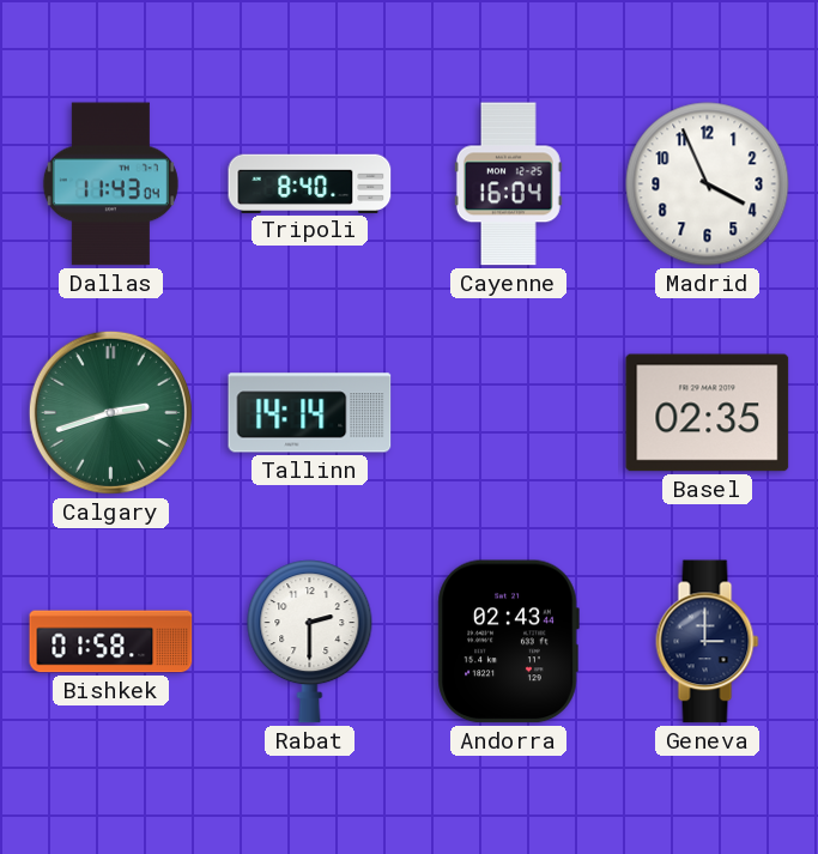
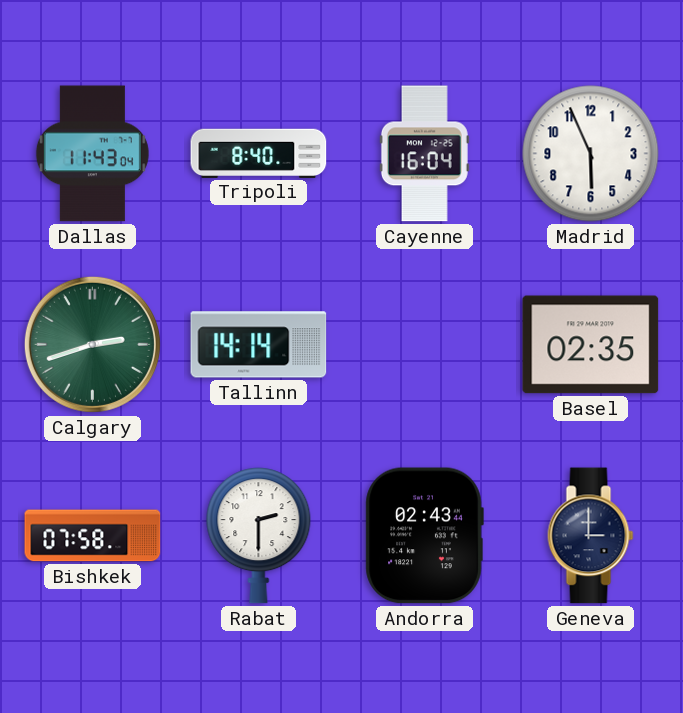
Madrid: 3:56 -> 5:56
Bishkek: 01:58 -> 07:58
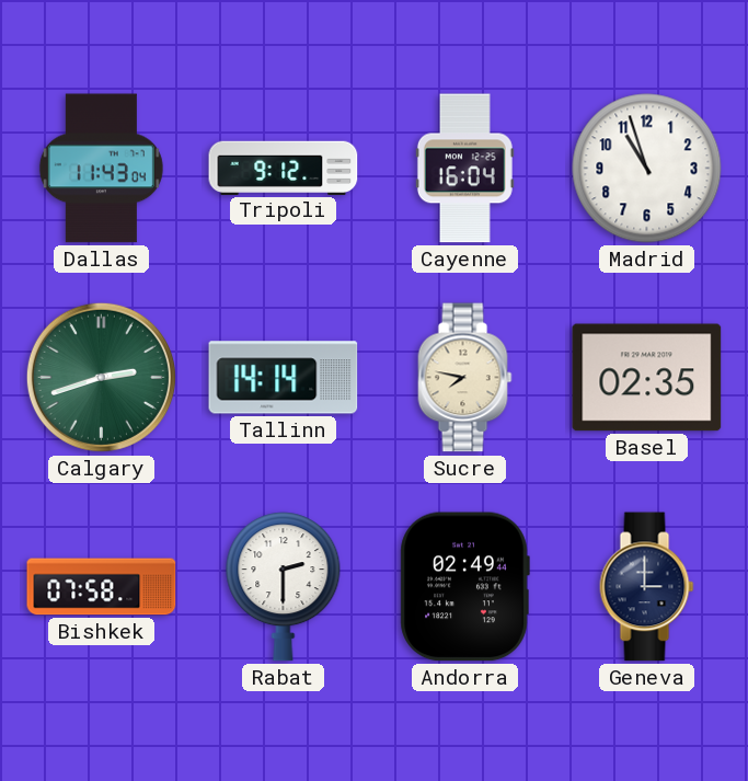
Tripoli: 8:40 -> 9:12
Madrid: 5:56 -> 10:57
Sucre: none -> 7:47
Andorra: 02:43 -> 02:49
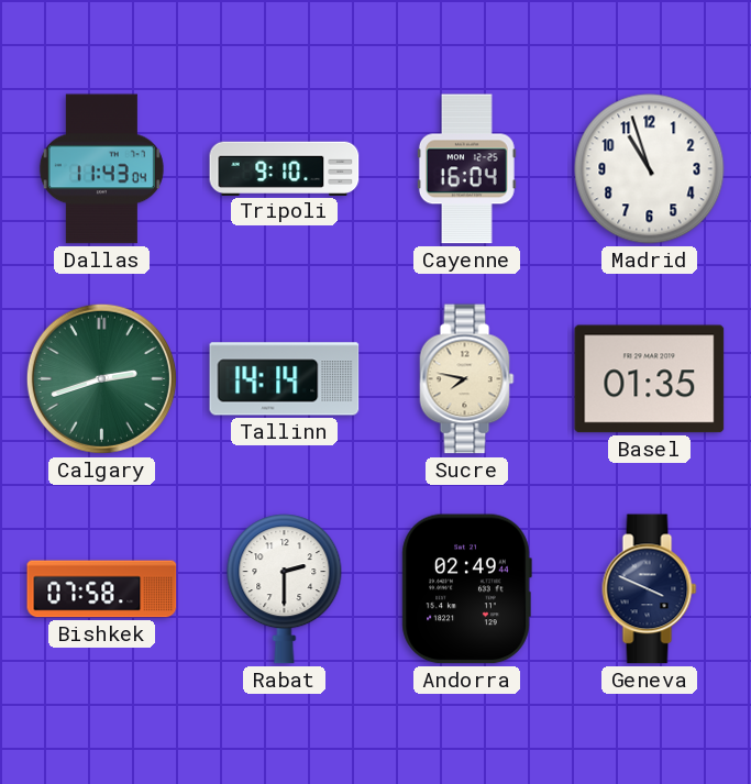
Tripoli: 9:12 -> 9:10
Basel: 02:35 -> 01:35
Geneva: 3:00 -> 3:49
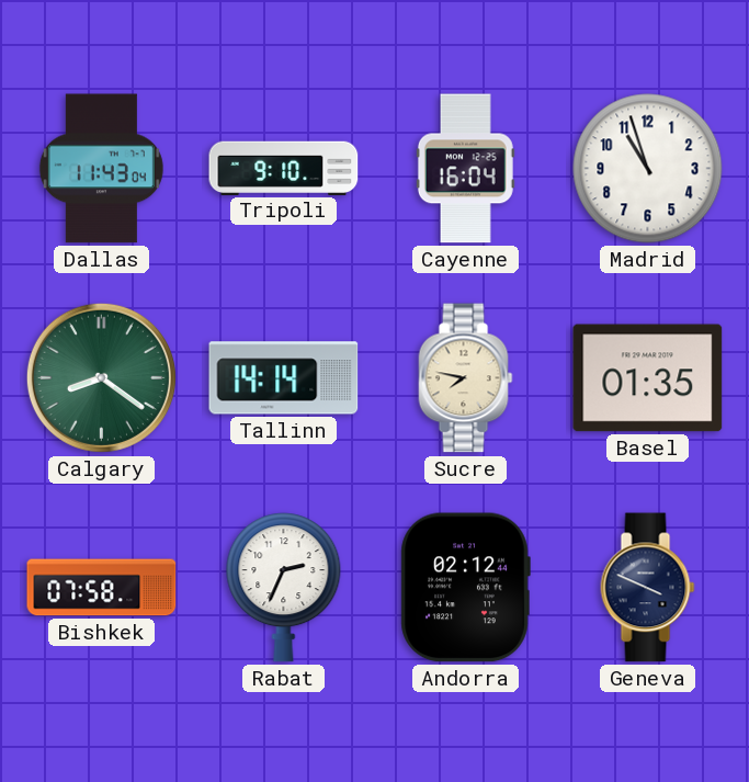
Calgary: 2:42 -> 8:21
Rabat: 2:30 -> 2:34
Andorra: 02:49 -> 02:12
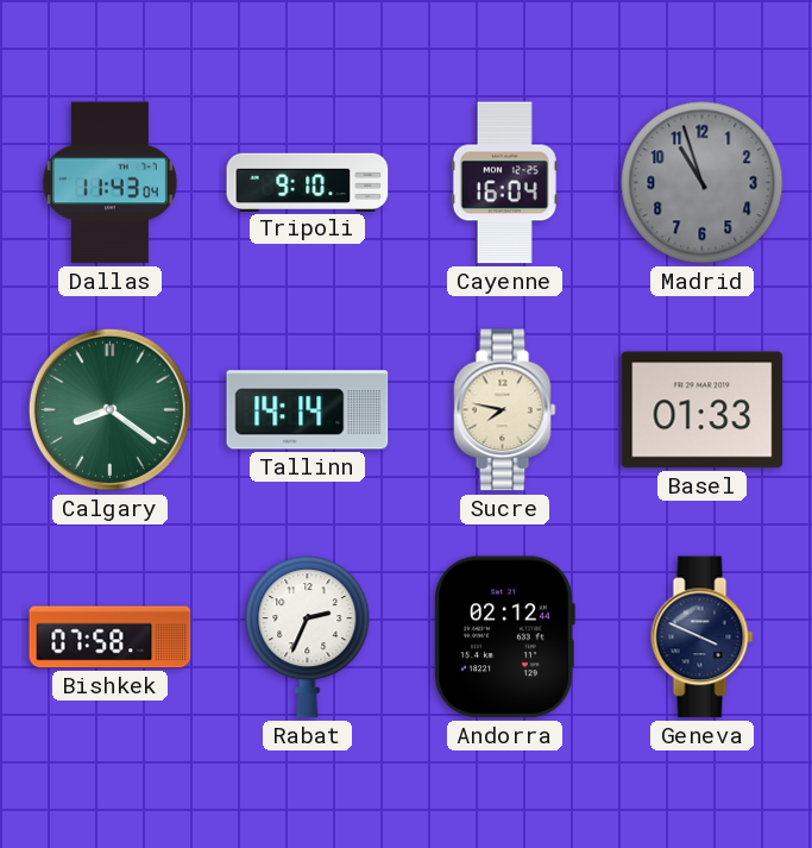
Madrid dial: white -> grey
Basel: 01:35 -> 01:33
